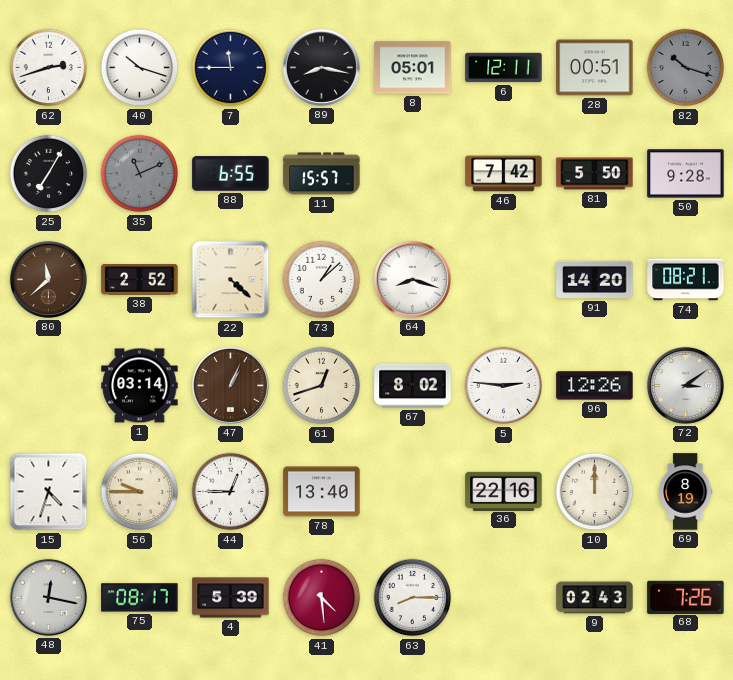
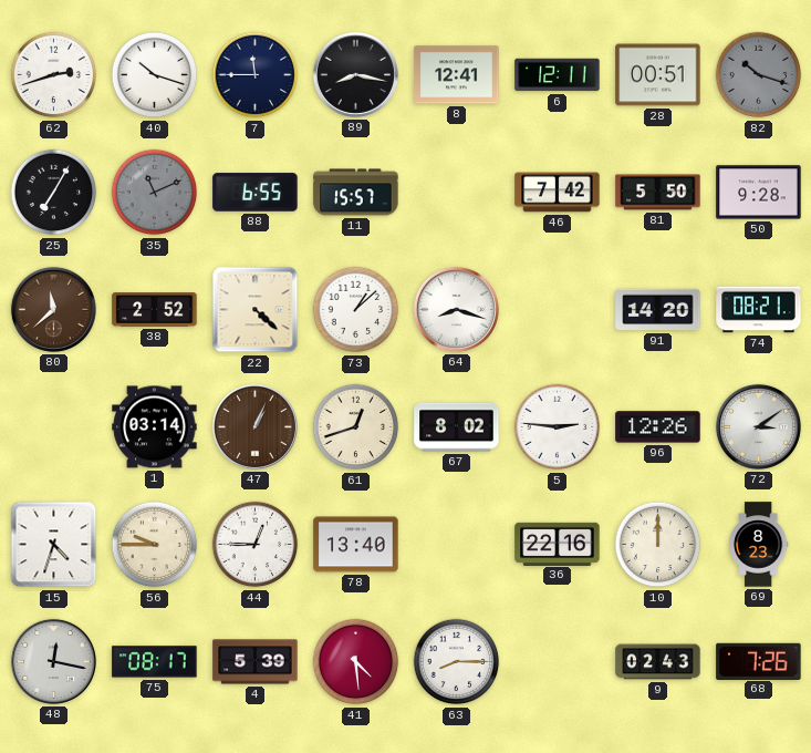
8: 05:01 -> 12:41
69: 8:19 -> 8:23
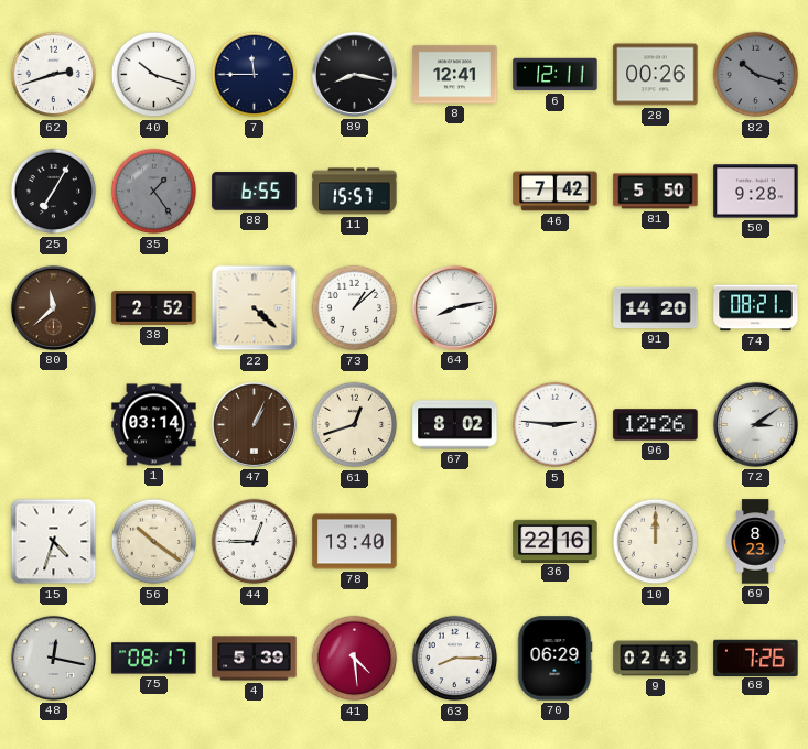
28: 00:51 -> 00:26
35: 11:11 -> 1:24
64: 8:18 -> 8:13
56: 9:45 -> 10:21
70: none -> 06:29
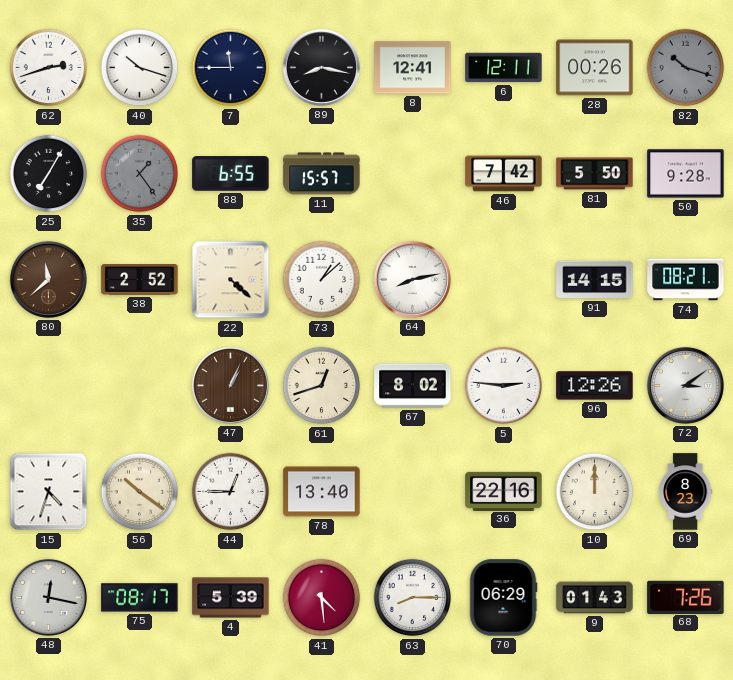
91: 14:20 -> 14:15
1: 03:14 -> none
9: 02:43 -> 01:43
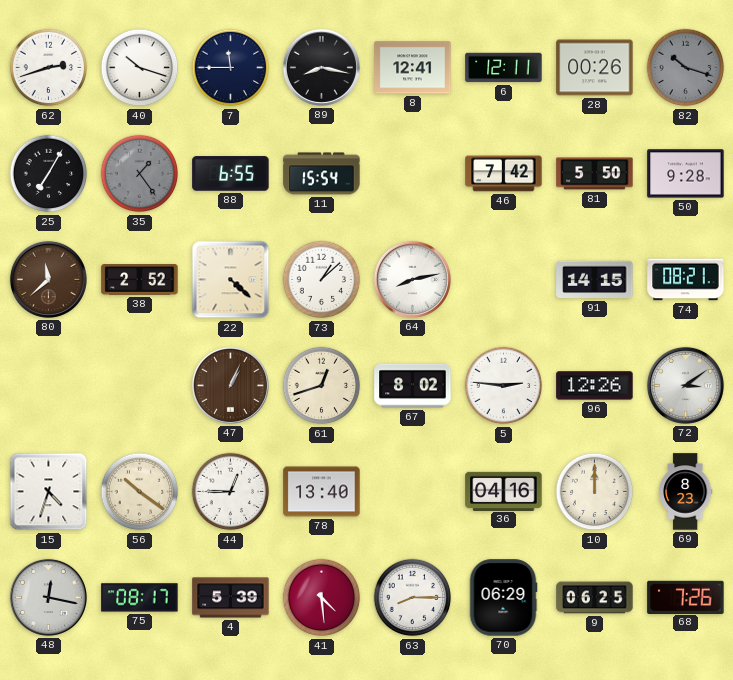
11: 15:57 -> 15:54
36: 22:16 -> 04:16
9: 01:43 -> 06:25
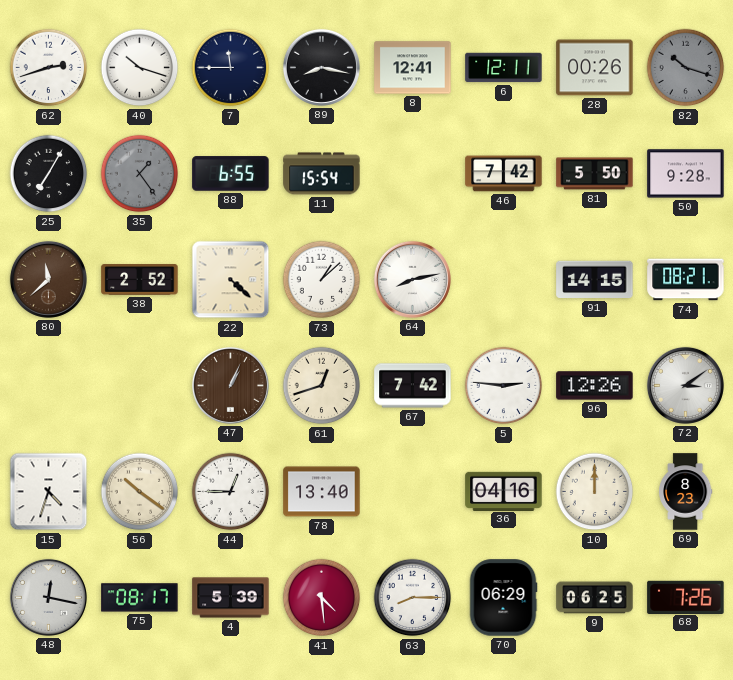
67: 8:02 -> 7:42
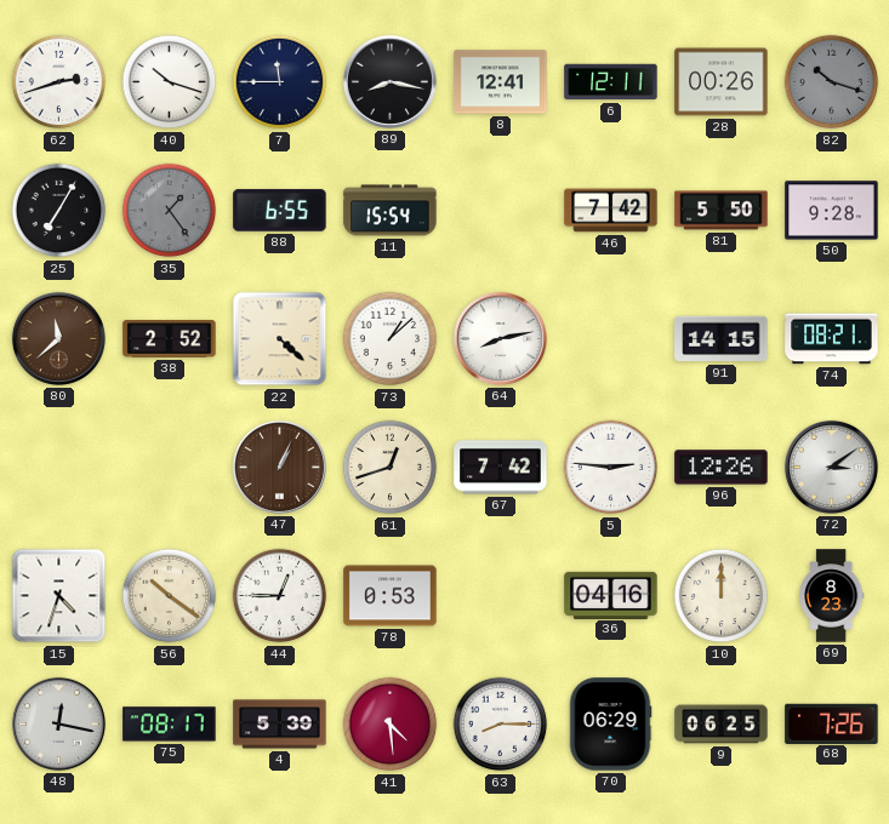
78: 13:40 -> 0:53
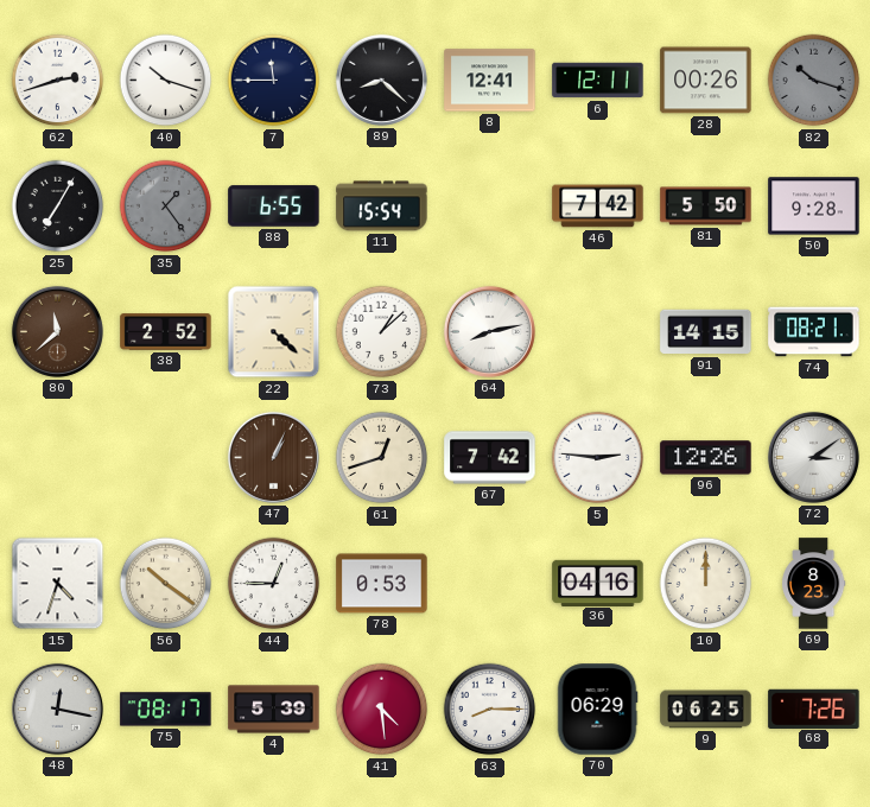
89: 8:17 -> 8:22
